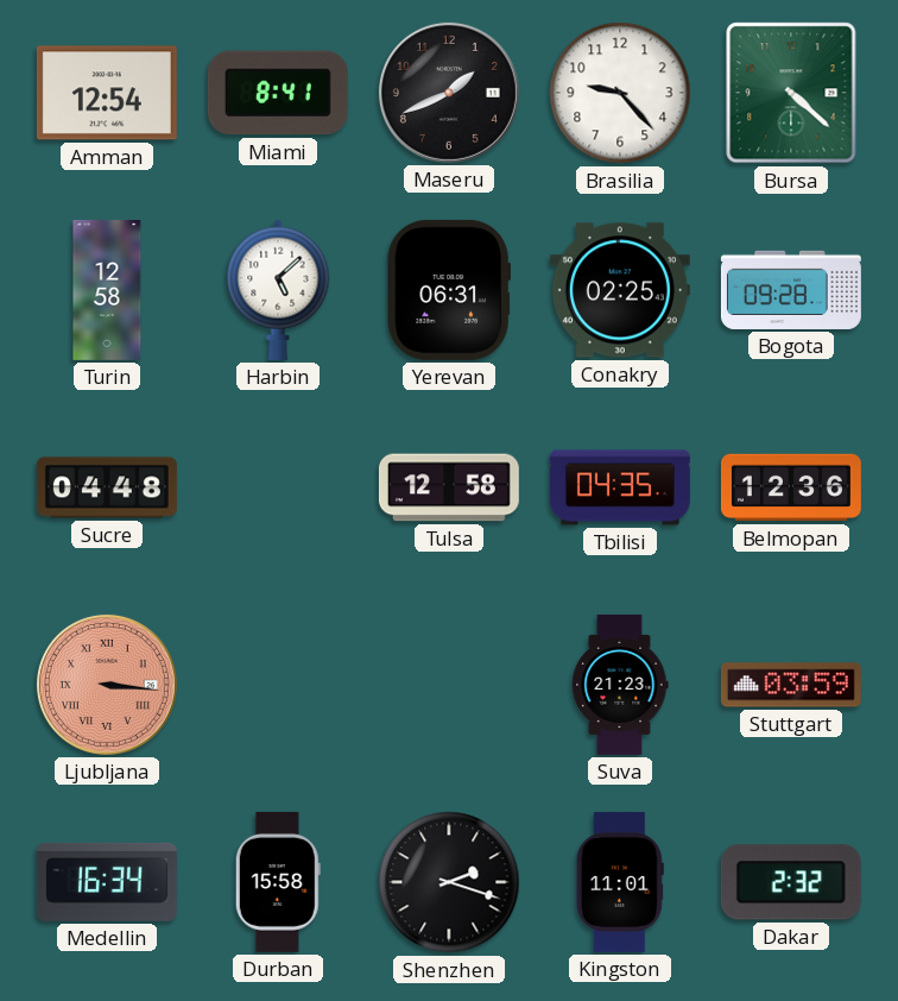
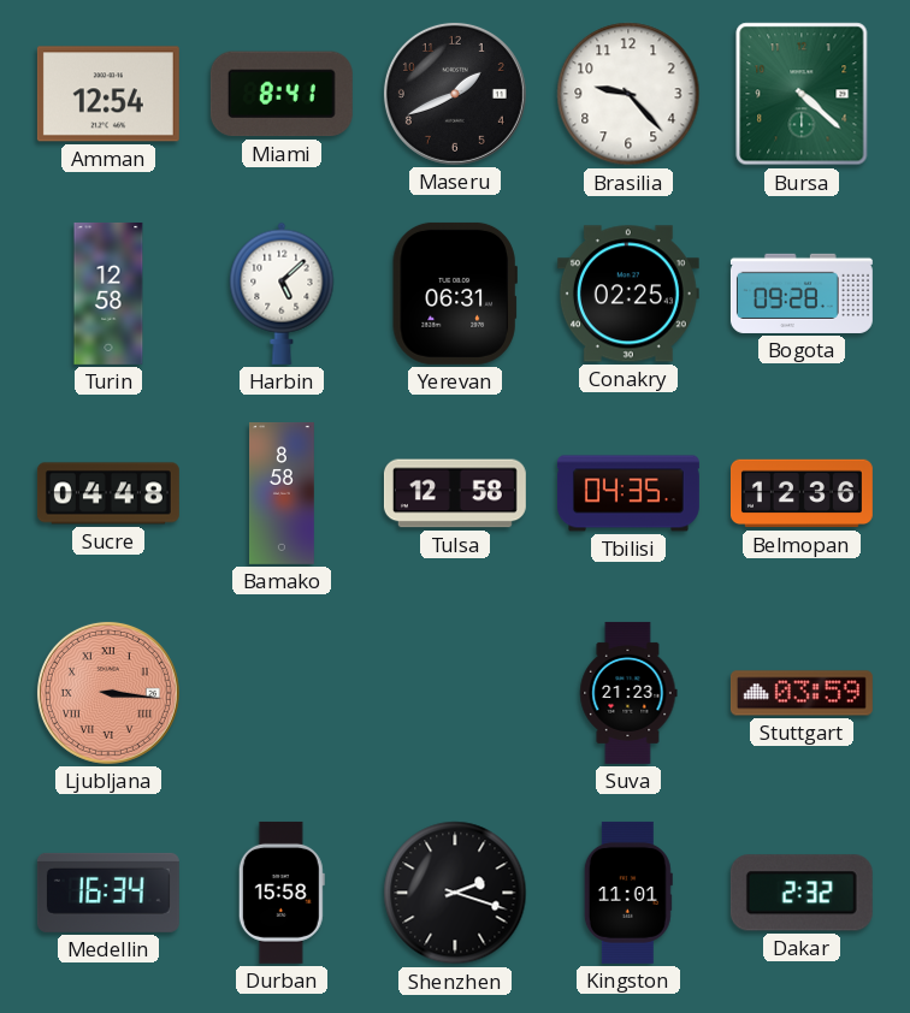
Bamako: none -> 8:58
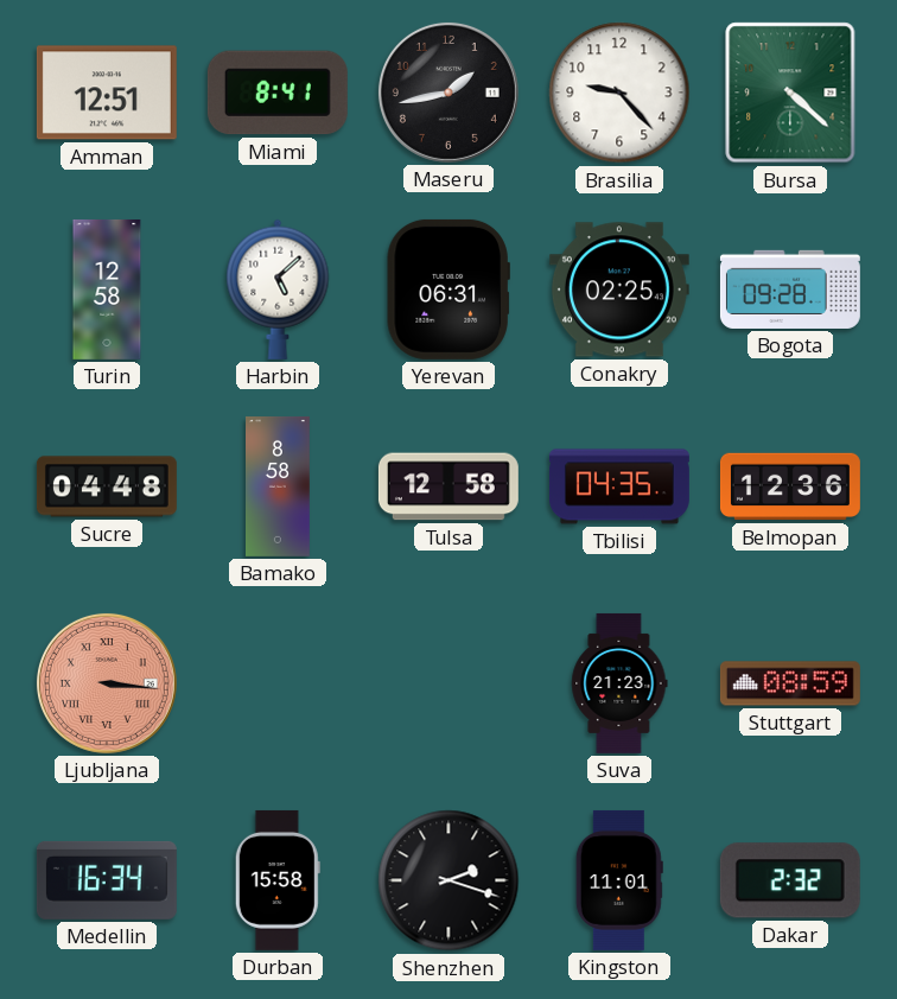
Amman: 12:54 -> 12:51
Maseru: 1:41 -> 1:43
Stuttgart: 03:59 -> 08:59
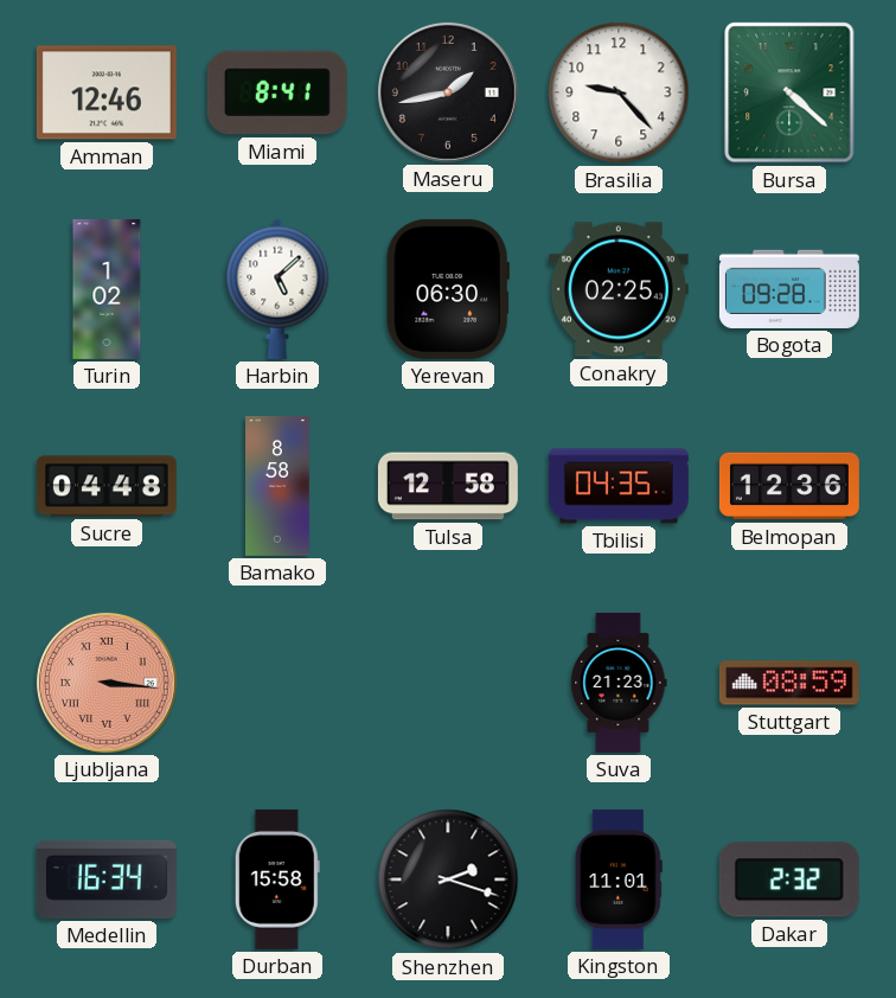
Amman: 12:51 -> 12:46
Turin: 12:58 -> 1:02
Yerevan: 06:31 -> 06:30
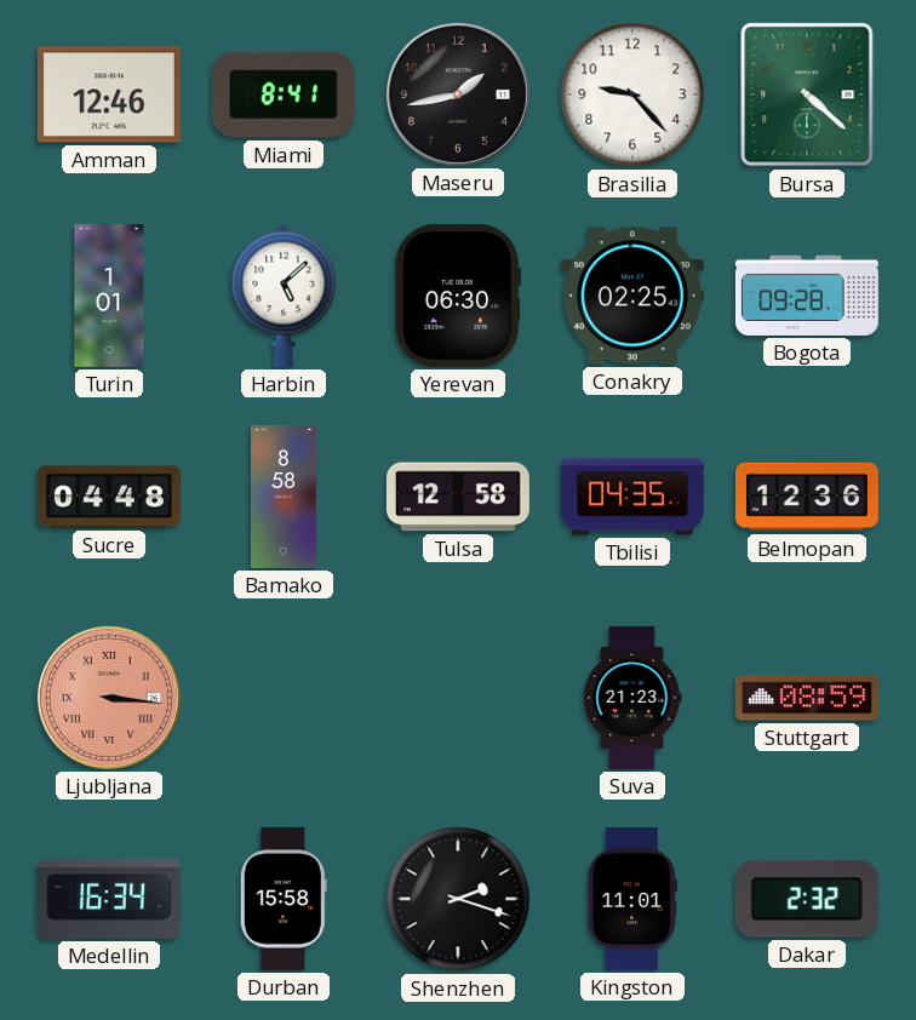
Turin: 1:02 -> 1:01
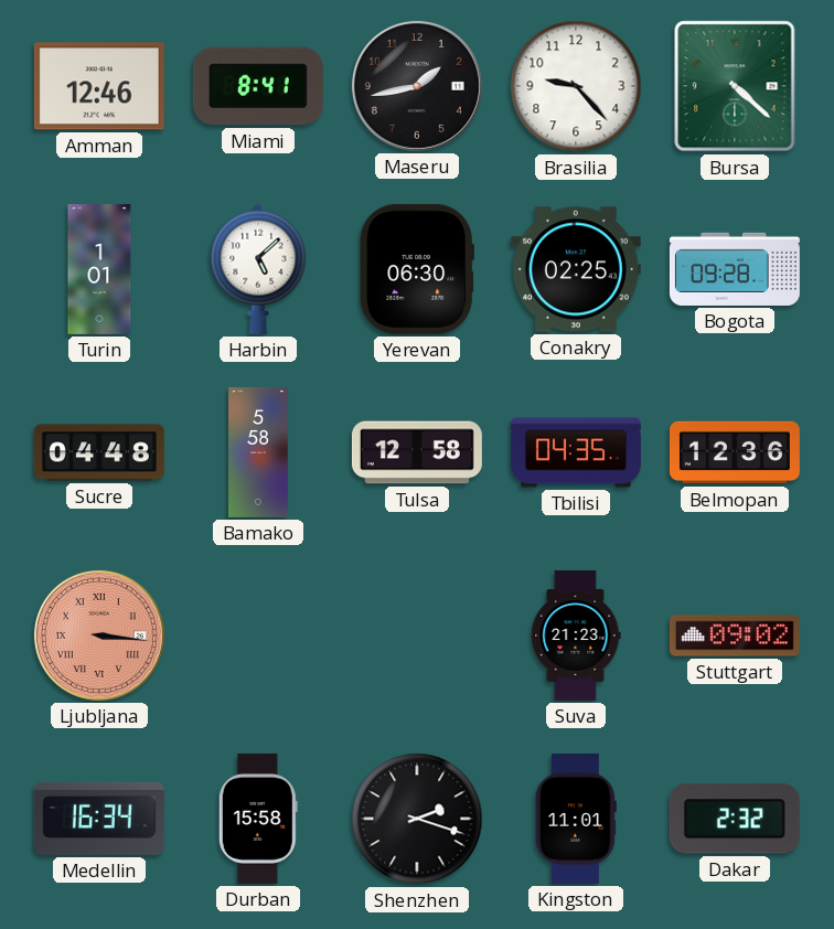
Bamako: 8:58 -> 5:58
Stuttgart: 08:59 -> 09:02
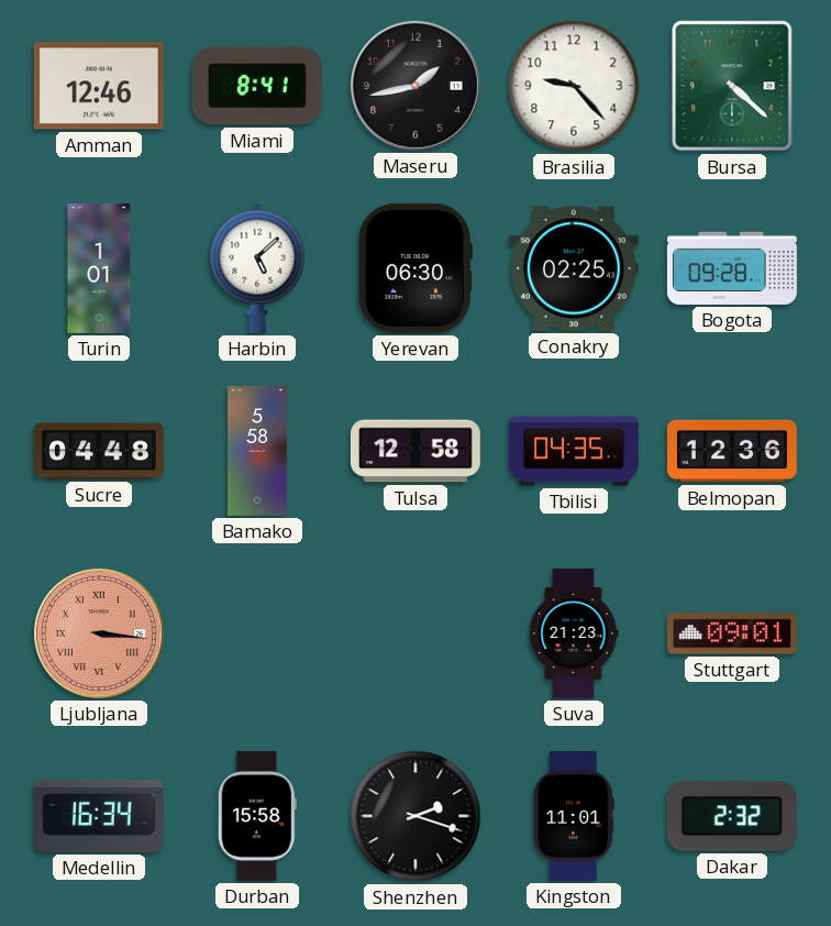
Stuttgart: 09:02 -> 09:01
